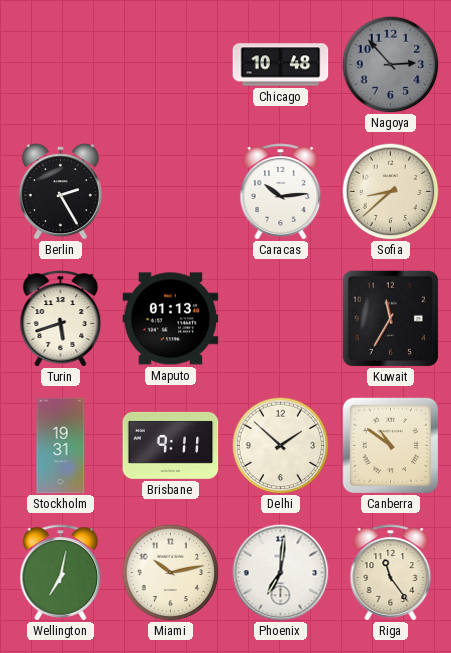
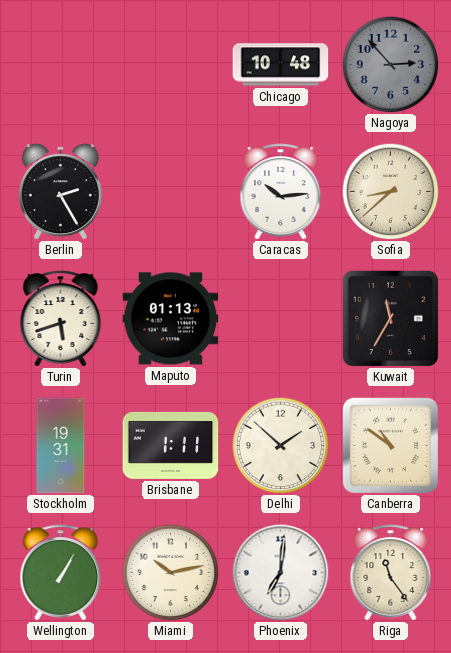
Brisbane: 9:11 -> 1:11
Wellington: 7:02 -> 1:05
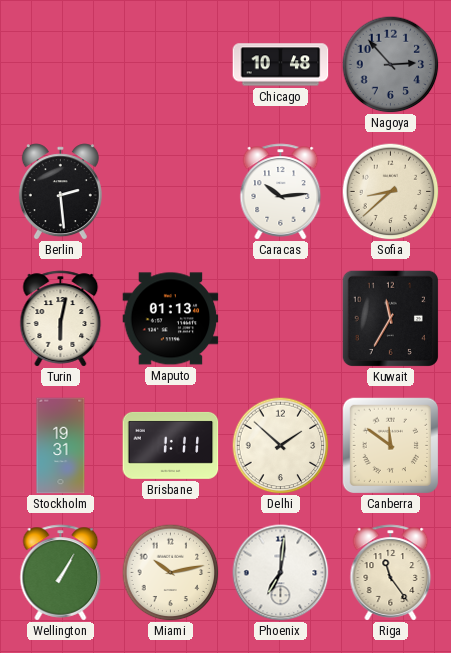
Berlin: 2:25 -> 2:29
Turin: 5:42 -> 6:02
Canberra: 10:51 -> 11:51
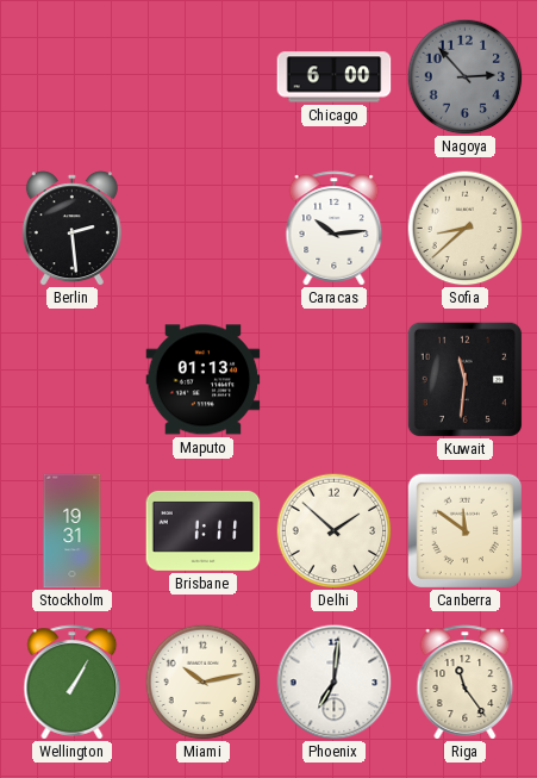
Chicago: 10:48 -> 6:00
Turin: 6:02 -> none
Kuwait: 11:35 -> 11:31
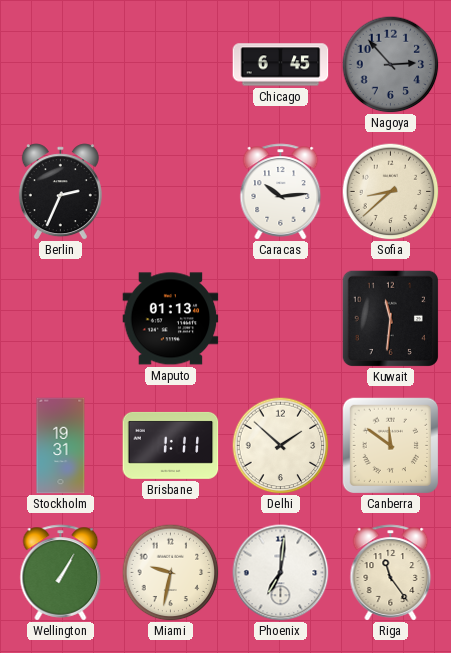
Chicago: 6:00 -> 6:45
Berlin: 2:29 -> 2:34
Miami: 10:13 -> 9:32
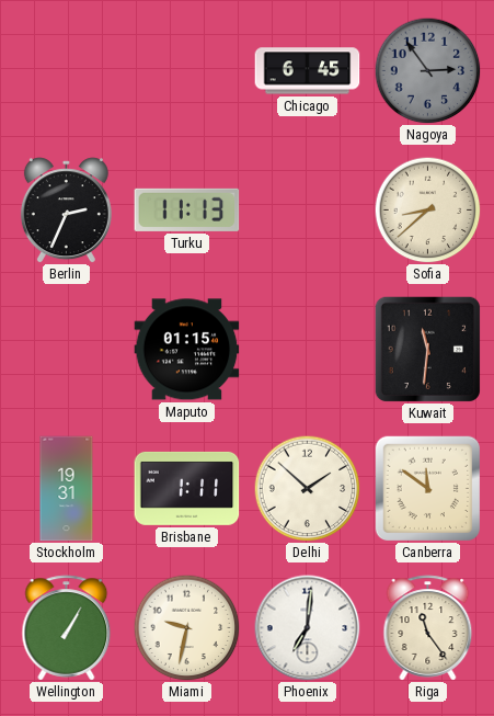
Nagoya: 2:53 -> 2:54
Turku: none -> 11:13
Caracas: 10:14 -> none
Maputo: 01:13 -> 01:15
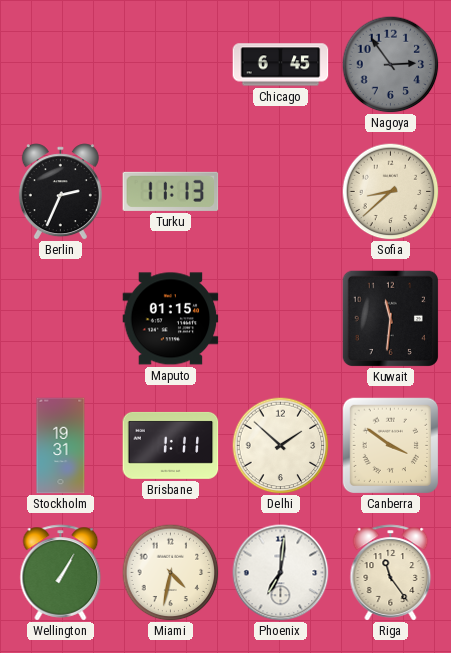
Canberra: 11:51 -> 3:51
Miami: 9:32 -> 4:32
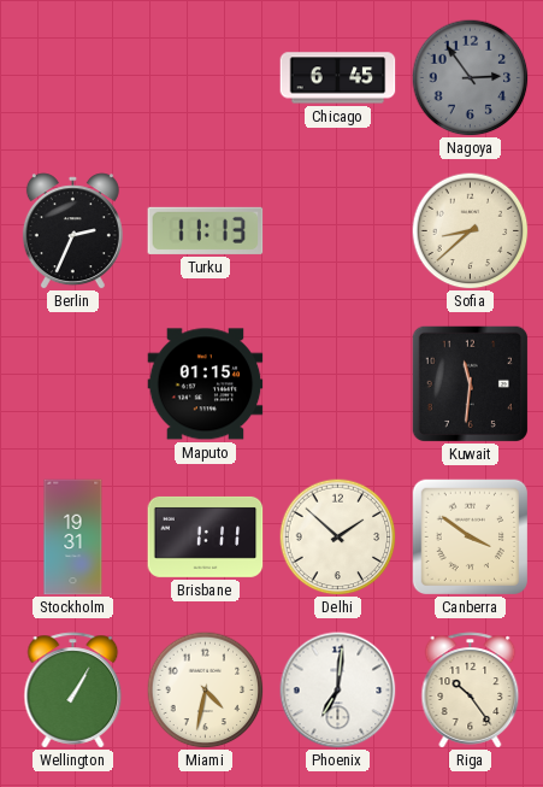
Riga: 11:24 -> 10:24
